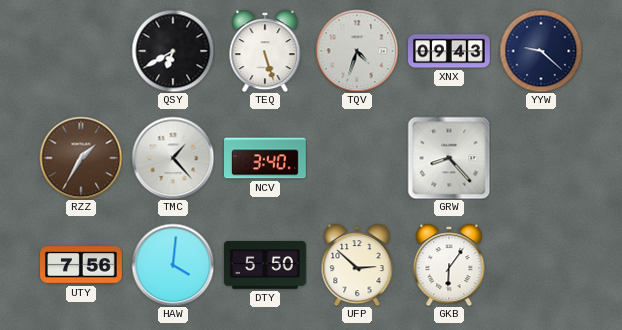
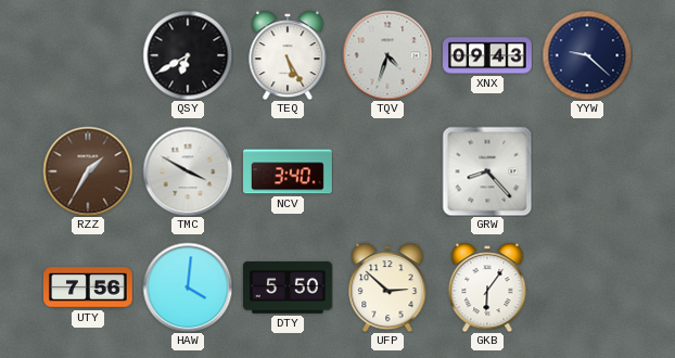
TEQ: 5:27 -> 5:25
TMC: 1:23 -> 3:50
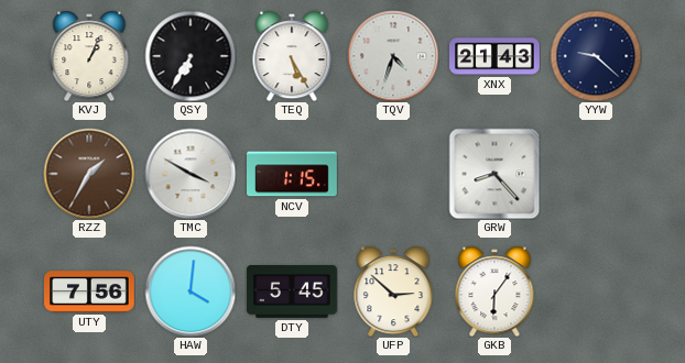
KVJ: none -> 1:04
QSY: 6:40 -> 6:35
XNX: 09:43 -> 21:43
NCV: 3:40 -> 1:15
DTY: 5:50 -> 5:45
